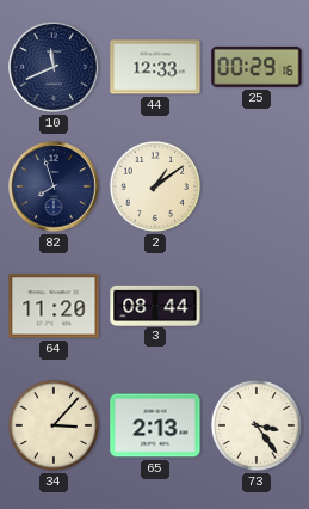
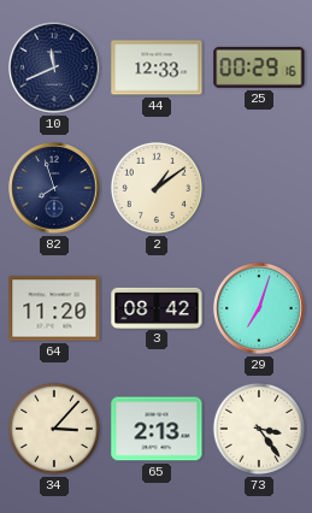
3: 08:44 -> 08:42
29: none -> 7:03
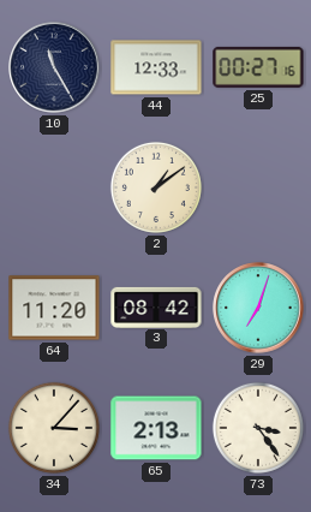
10: 11:41 -> 11:25
25: 00:29 -> 00:27
82: 7:57 -> none
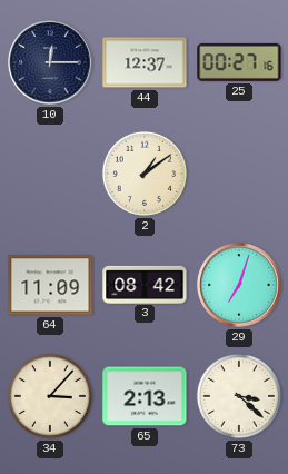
10: 11:25 -> 12:15
44: 12:33 -> 12:37
64: 11:20 -> 11:09
73: 3:24 -> 3:22
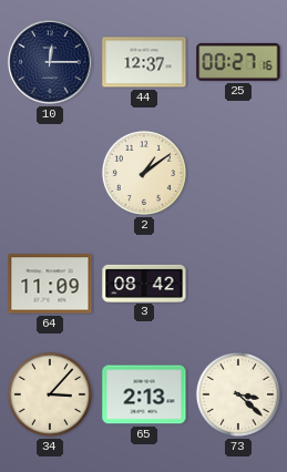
29: 7:03 -> none
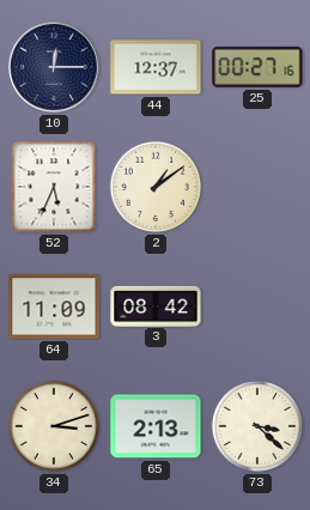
52: none -> 5:34
34: 3:07 -> 3:12
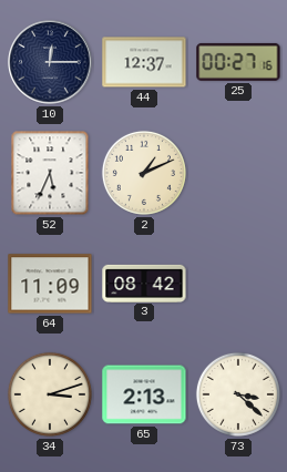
2: 1:09 -> 1:11
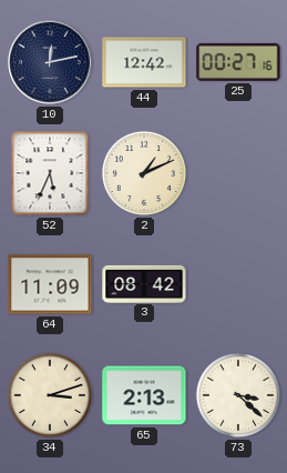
10: 12:15 -> 12:13
44: 12:37 -> 12:42
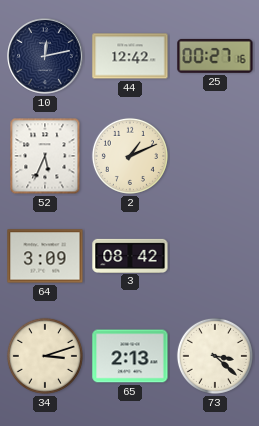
64: 11:09 -> 3:09
